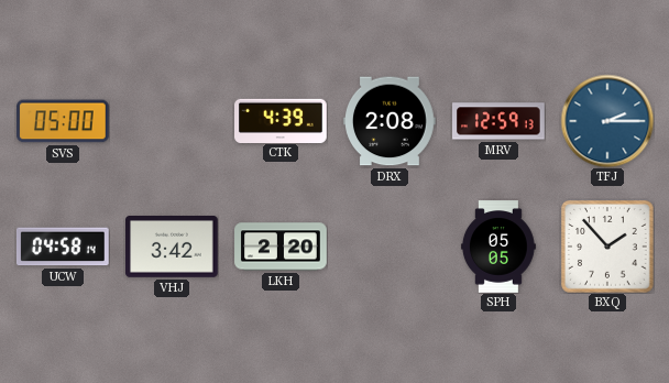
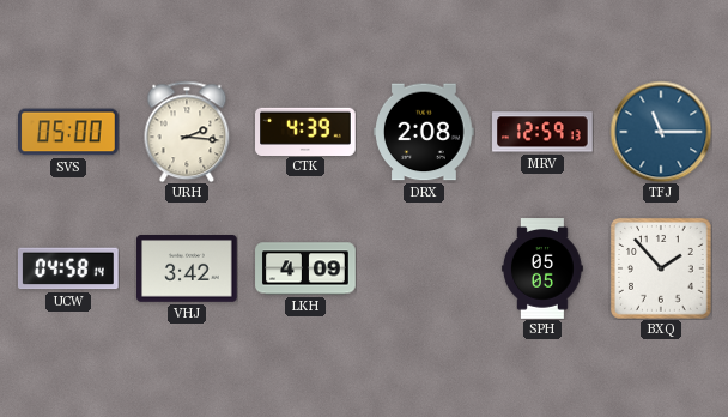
URH: none -> 2:16
TFJ: 2:15 -> 11:15
LKH: 2:20 -> 4:09
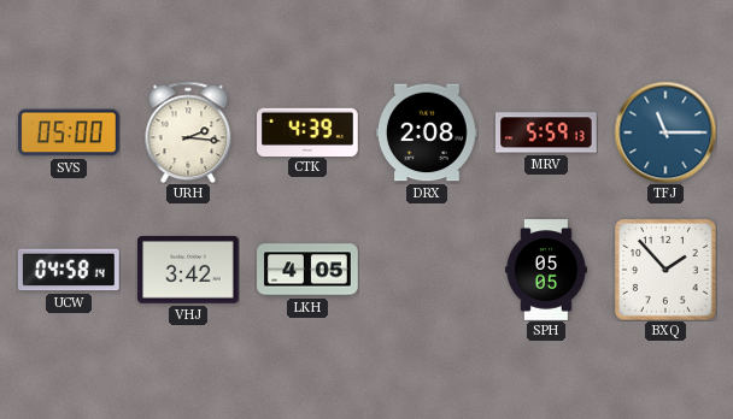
MRV: 12:59 -> 5:59
LKH: 4:09 -> 4:05
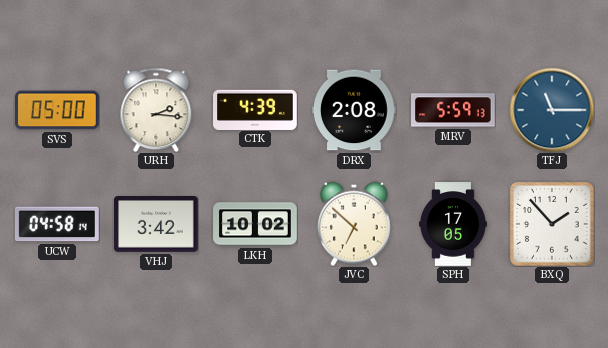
LKH: 4:05 -> 10:02
JVC: none -> 6:52
SPH: 05:05 -> 17:05
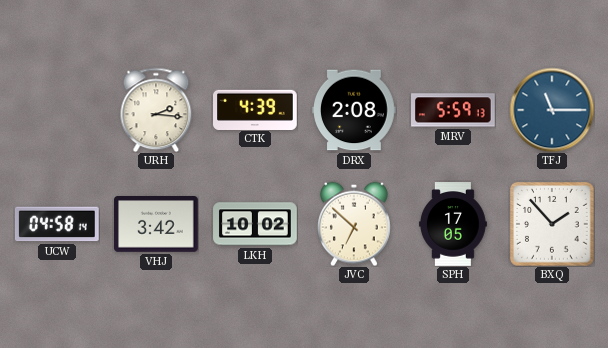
SVS: 05:00 -> none
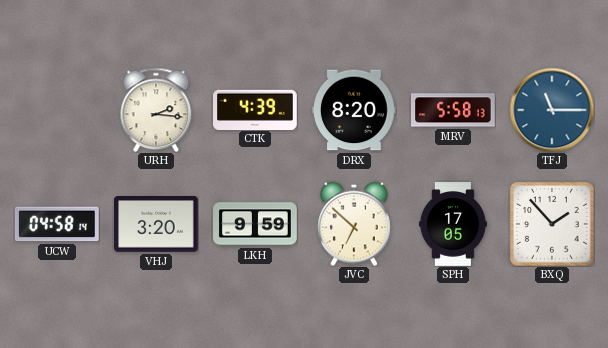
DRX: 2:08 -> 8:20
MRV: 5:59 -> 5:58
VHJ: 3:42 -> 3:20
LKH: 10:02 -> 9:59
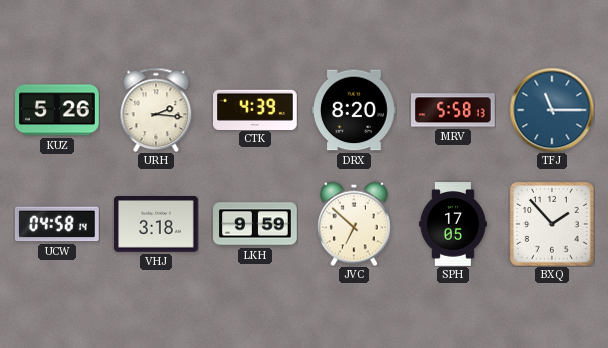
KUZ: none -> 5:26
VHJ: 3:20 -> 3:18
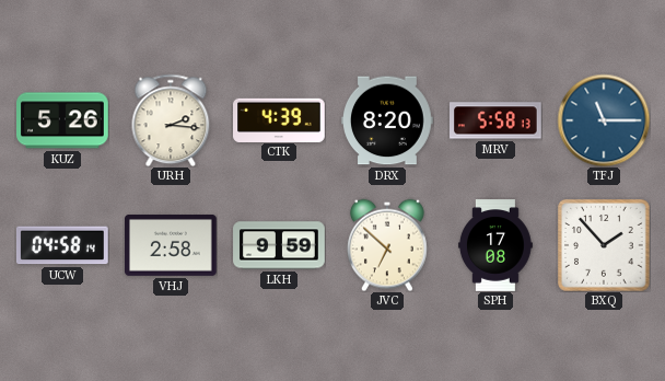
VHJ: 3:18 -> 2:58
SPH: 17:05 -> 17:08
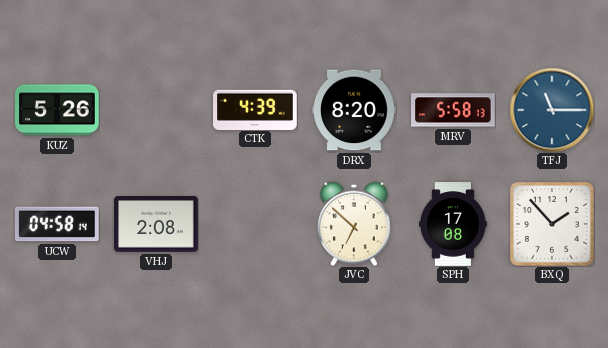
URH: 2:16 -> none
VHJ: 2:58 -> 2:08
LKH: 9:59 -> none
